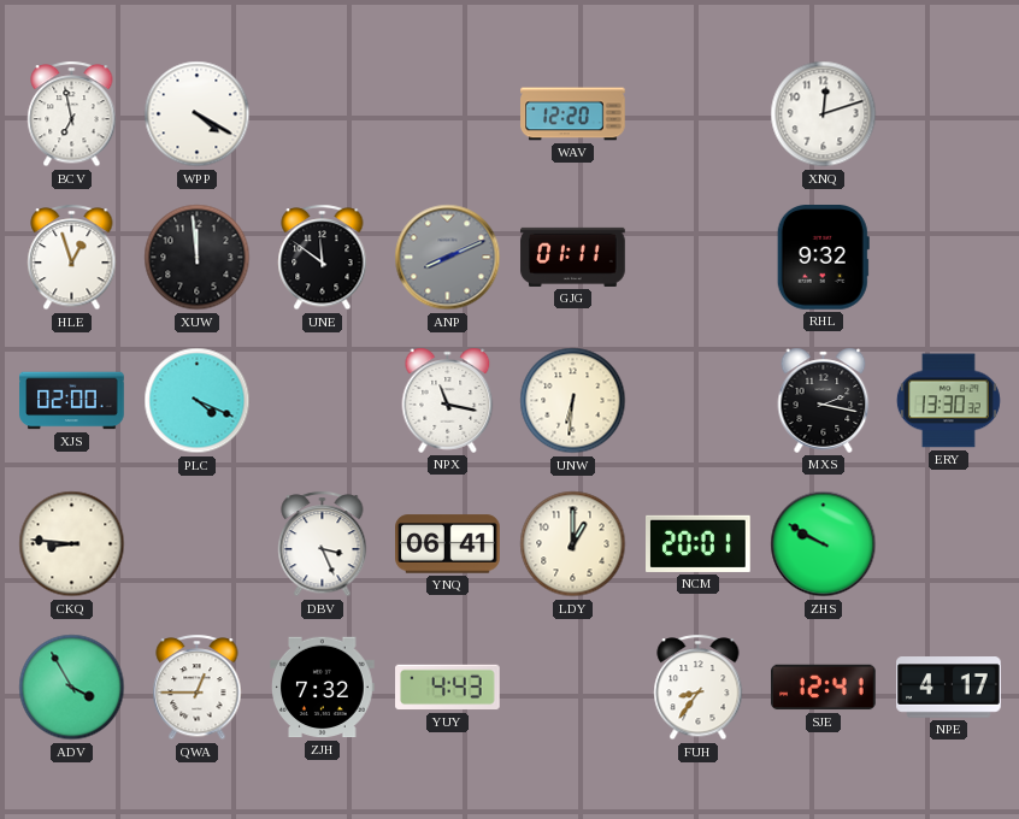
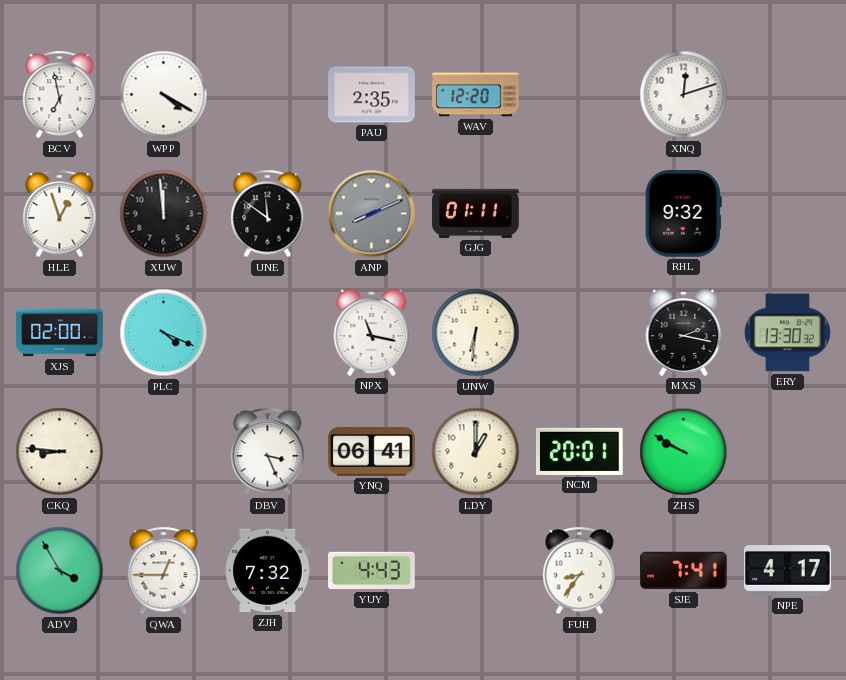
PAU: none -> 2:35
SJE: 12:41 -> 7:41
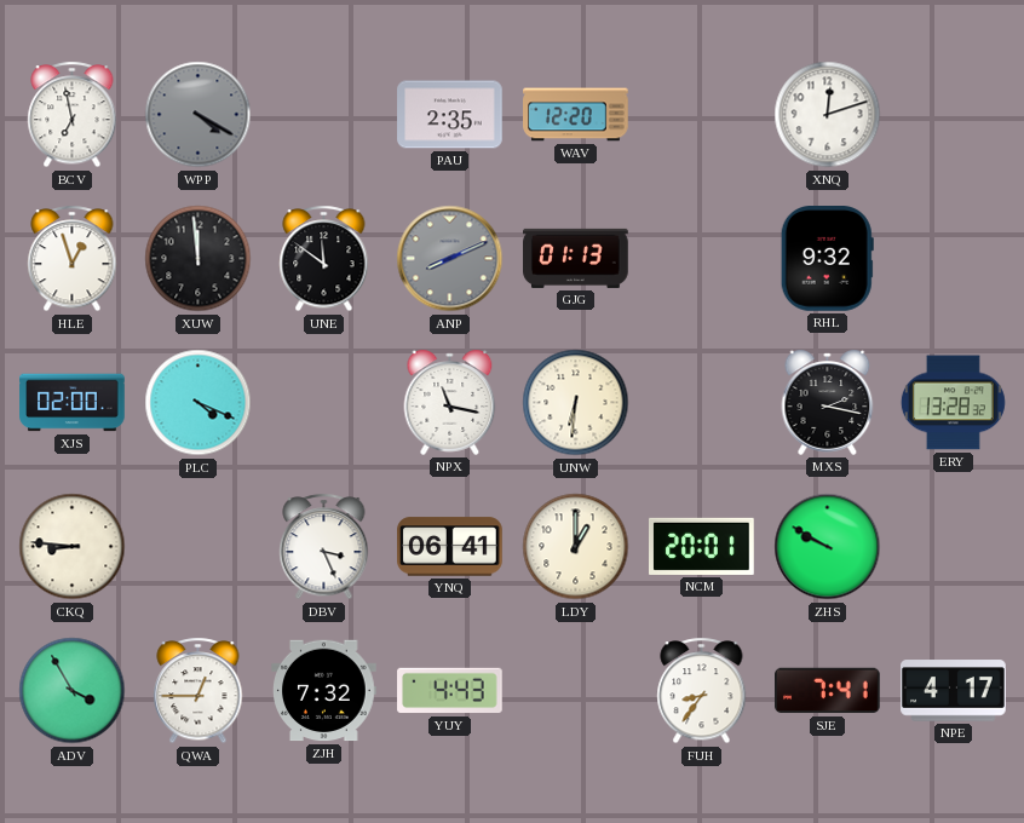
WPP dial: white -> grey
GJG: 01:11 -> 01:13
ERY: 13:30 -> 13:28
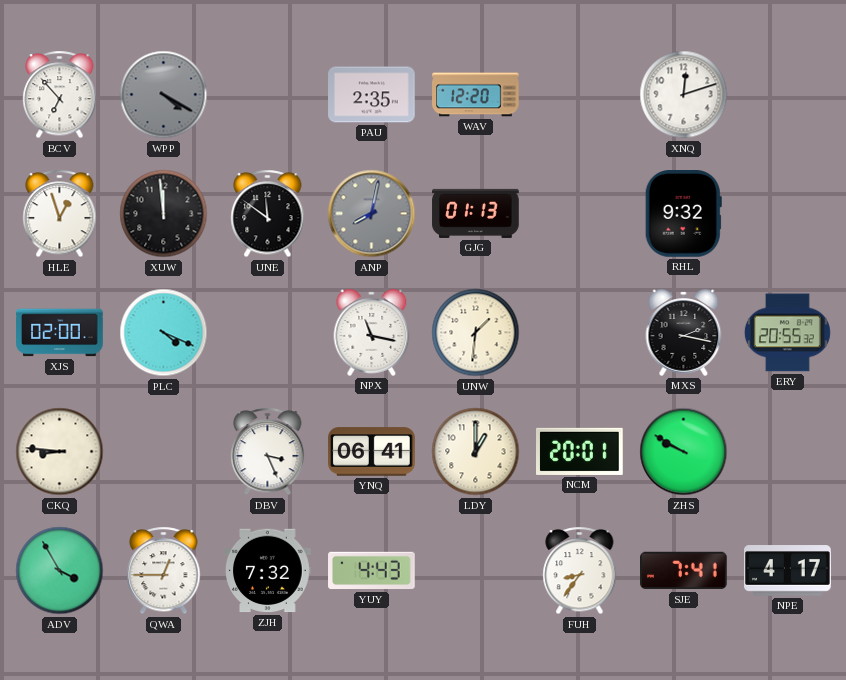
BCV: 6:58 -> 6:53
ANP: 8:11 -> 8:02
UNW: 6:31 -> 1:31
ERY: 13:28 -> 20:55
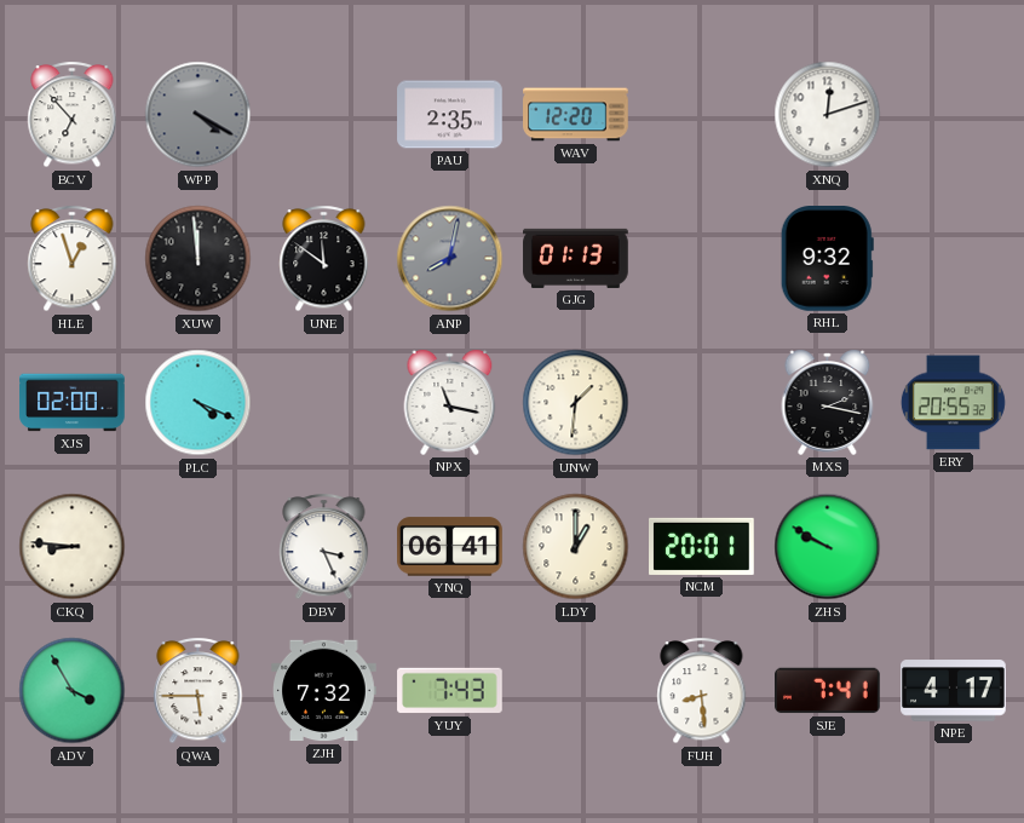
QWA: 12:45 -> 5:45
YUY: 4:43 -> 7:43
FUH: 8:36 -> 8:29
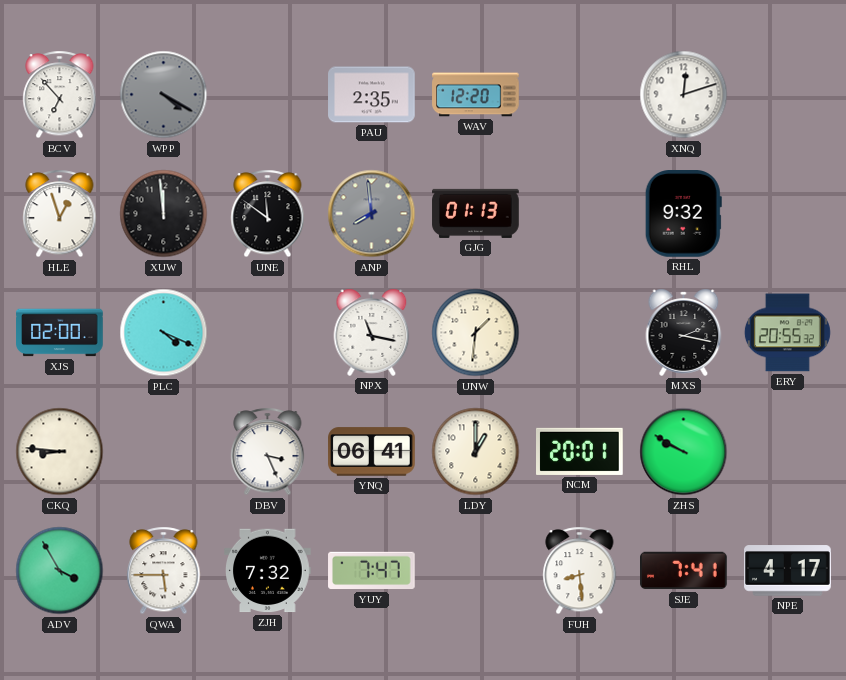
ANP: 8:02 -> 7:59
YUY: 7:43 -> 7:47
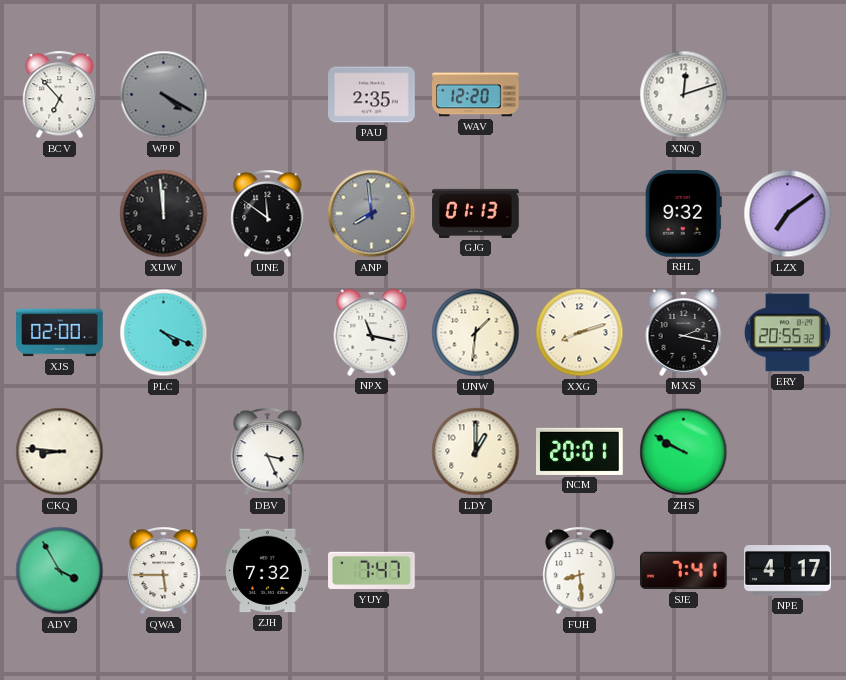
HLE: 12:57 -> none
LZX: none -> 7:09
XXG: none -> 8:12
YNQ: 06:41 -> none
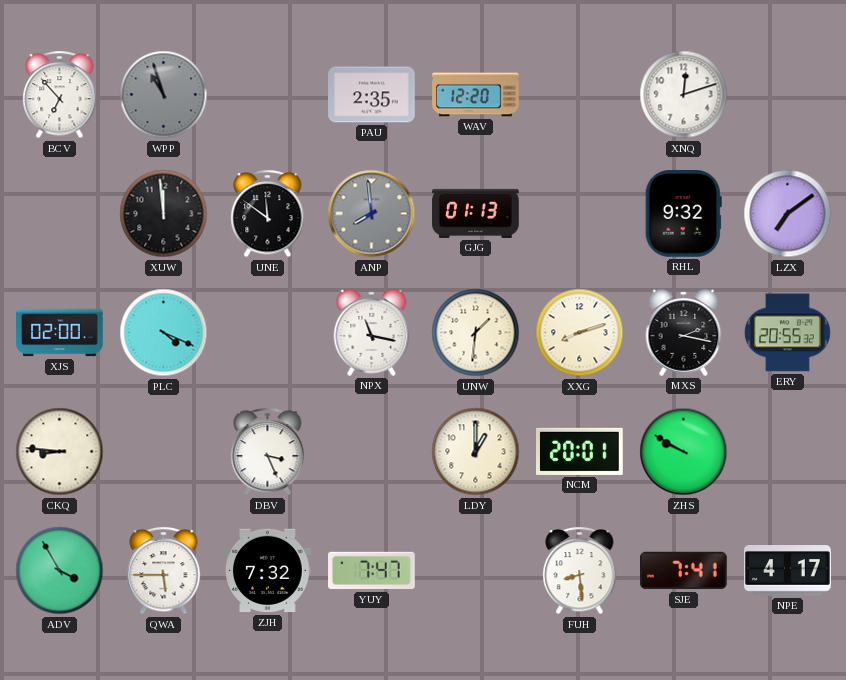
WPP: 4:20 -> 10:57
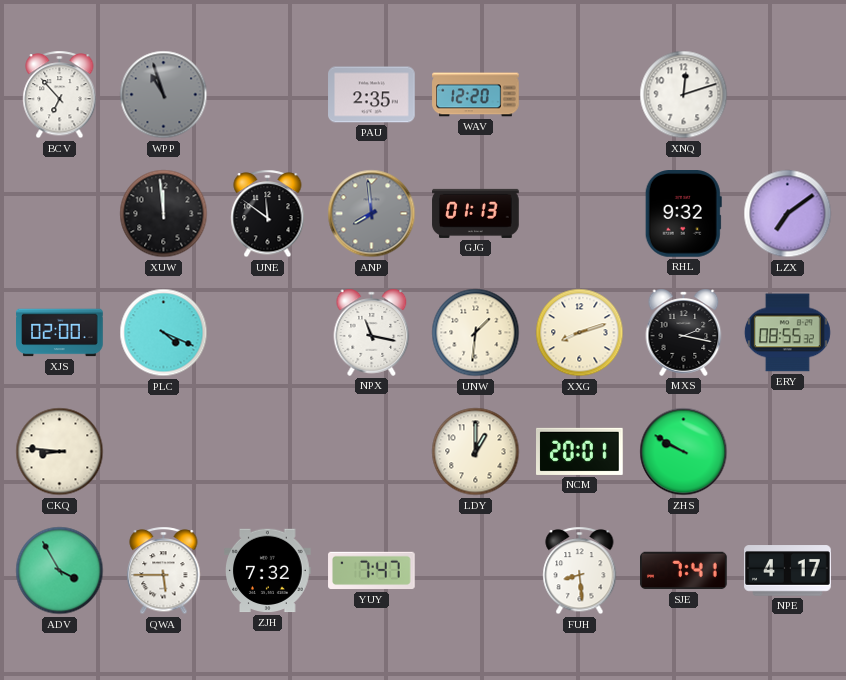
ERY: 20:55 -> 08:55
DBV: 3:26 -> none
